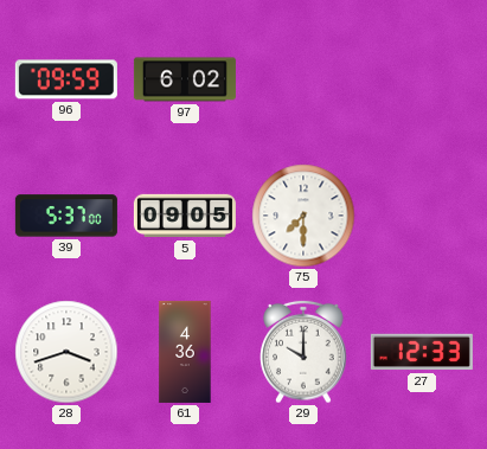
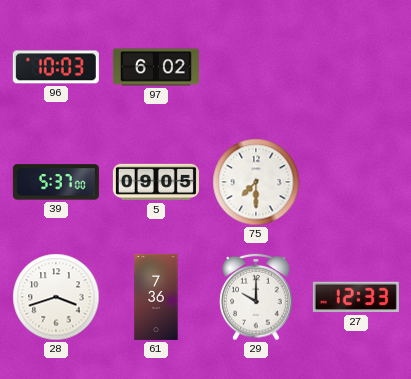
96: 09:59 -> 10:03
61: 4:36 -> 7:36
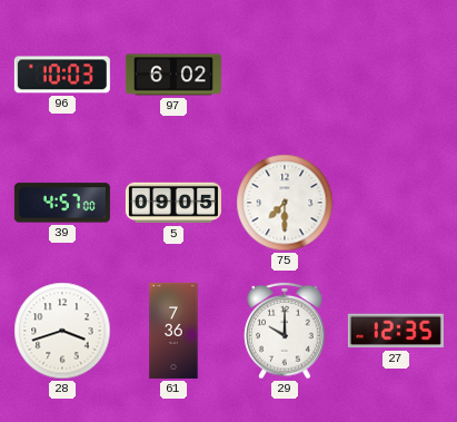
39: 5:37 -> 4:57
27: 12:33 -> 12:35
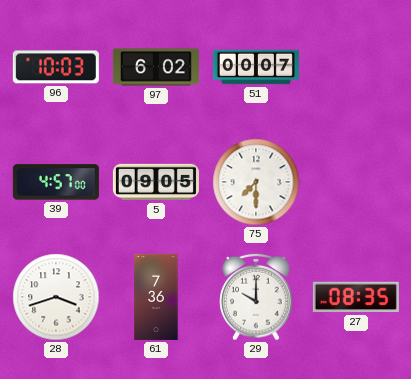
51: none -> 00:07
27: 12:35 -> 08:35
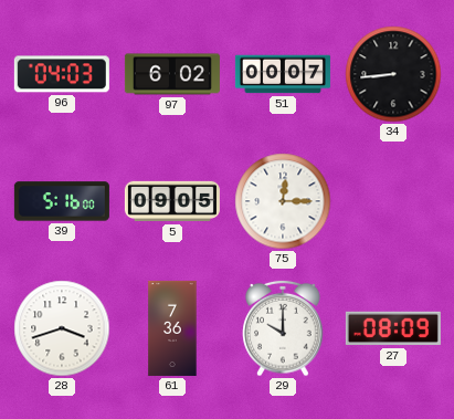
96: 10:03 -> 04:03
34: none -> 8:44
39: 4:57 -> 5:16
75: 7:30 -> 12:15
27: 08:35 -> 08:09
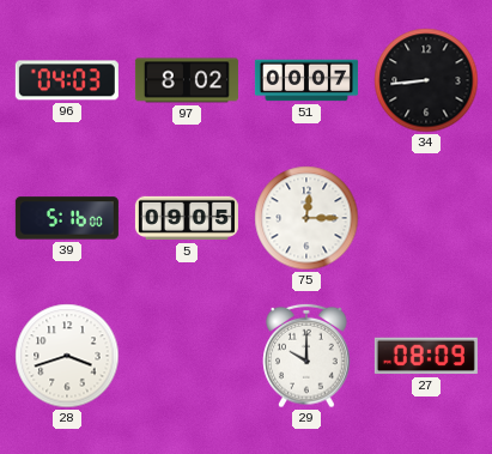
97: 6:02 -> 8:02
61: 7:36 -> none
